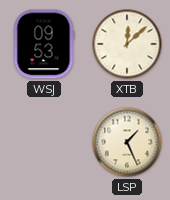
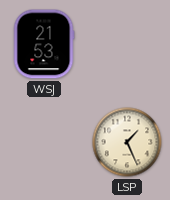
WSJ: 09:53 -> 21:53
XTB: 12:08 -> none
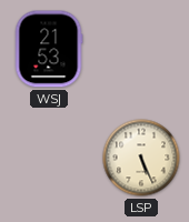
LSP: 1:26 -> 5:26
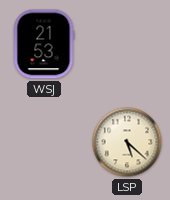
LSP: 5:26 -> 5:22
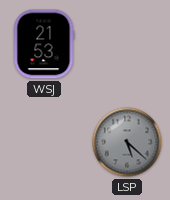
LSP dial: cream -> grey
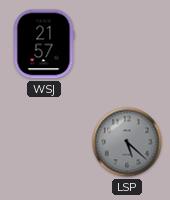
WSJ: 21:53 -> 21:57
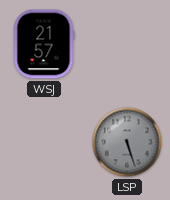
LSP: 5:22 -> 5:27
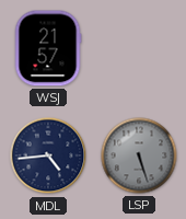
MDL: none -> 4:44
